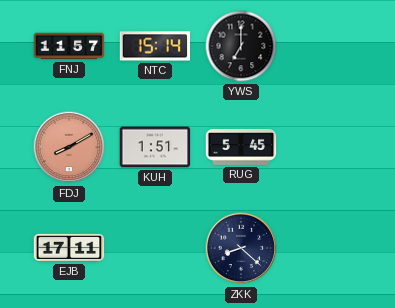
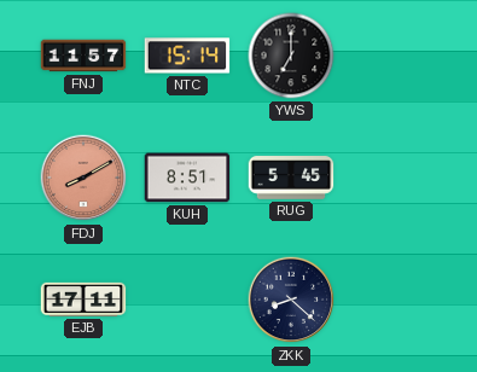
KUH: 1:51 -> 8:51
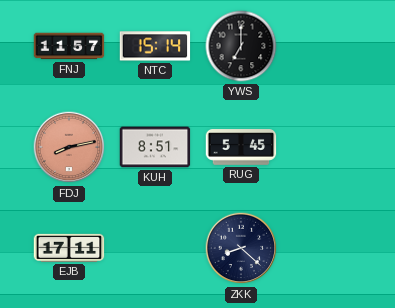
FDJ: 8:10 -> 8:13
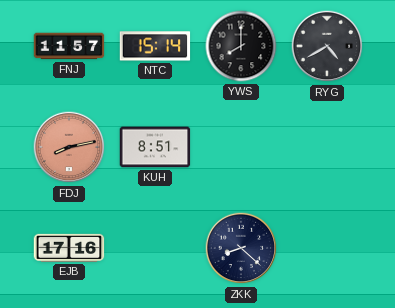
YWS: 7:00 -> 8:00
RYG: none -> 4:40
RUG: 5:45 -> none
EJB: 17:11 -> 17:16
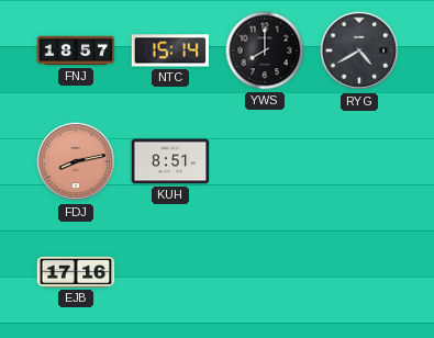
FNJ: 11:57 -> 18:57
ZKK: 8:22 -> none
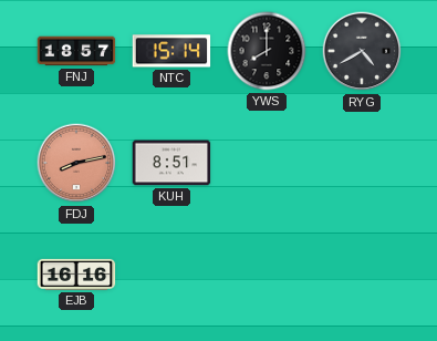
EJB: 17:16 -> 16:16
